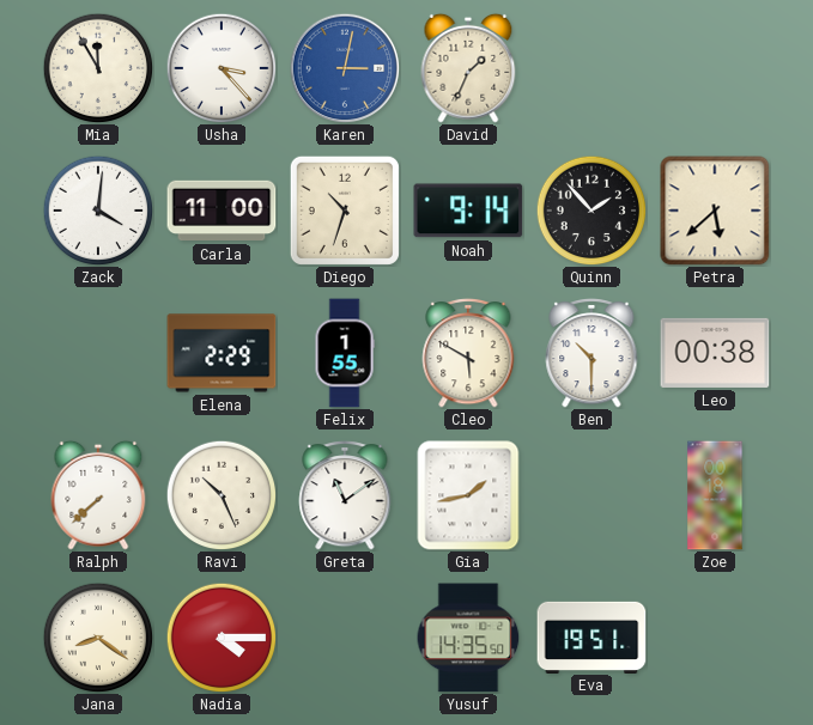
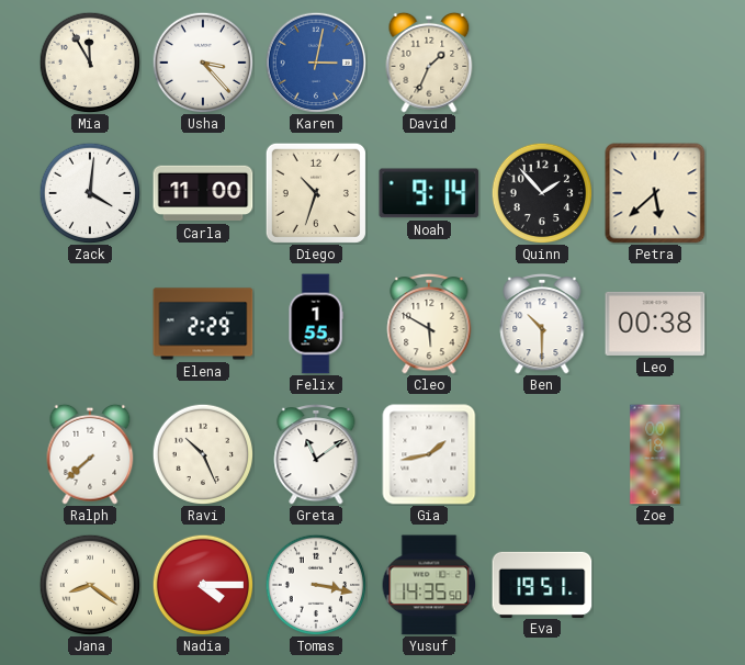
Tomas: none -> 3:17
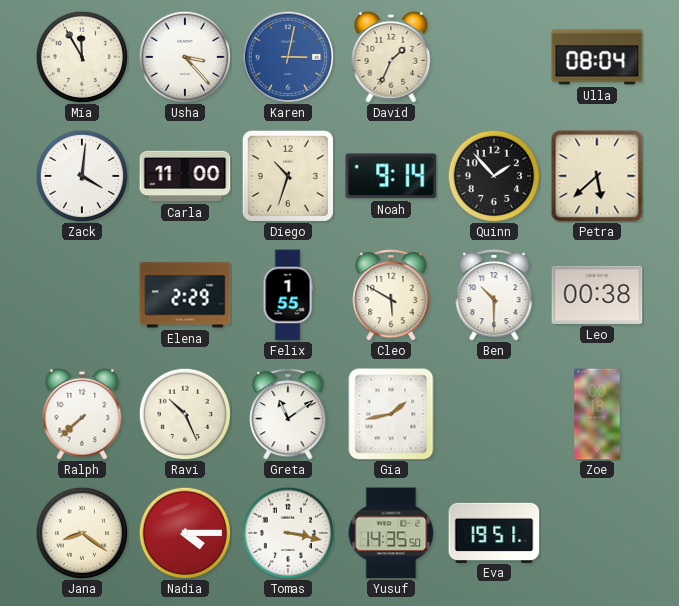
Ulla: none -> 08:04
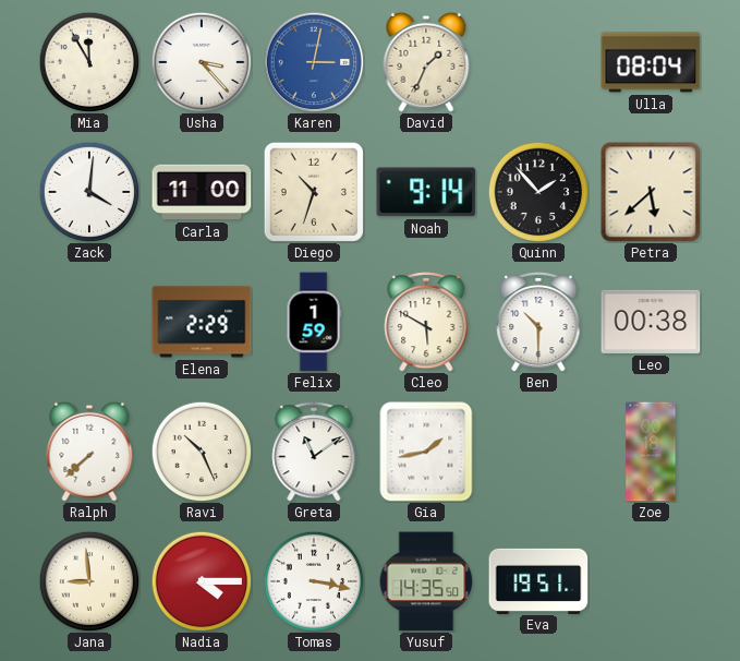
Felix: 1:55 -> 1:59
Jana: 8:21 -> 8:59
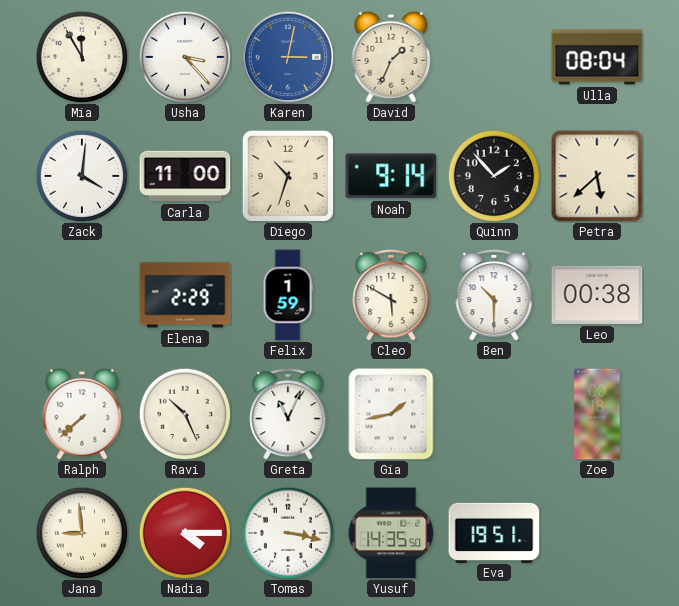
Greta: 11:09 -> 11:04
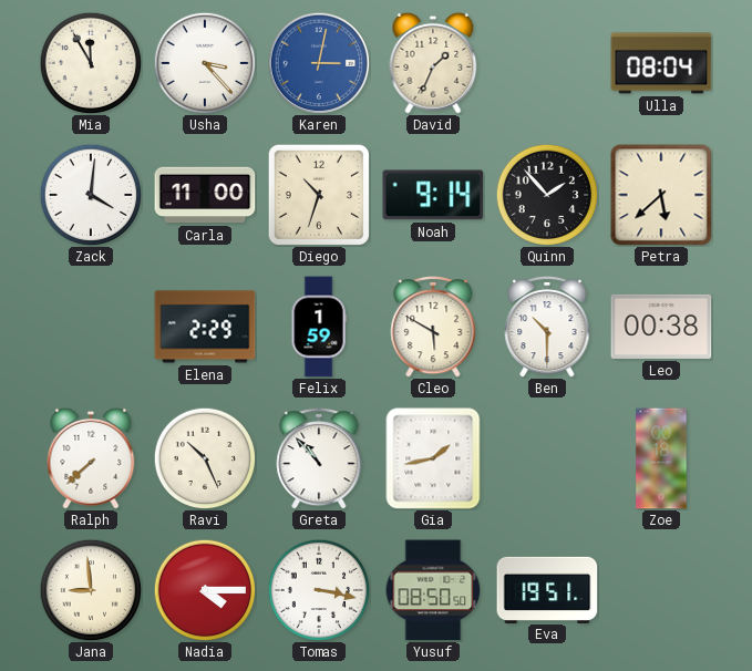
Greta: 11:04 -> 10:53
Yusuf: 14:35 -> 08:50
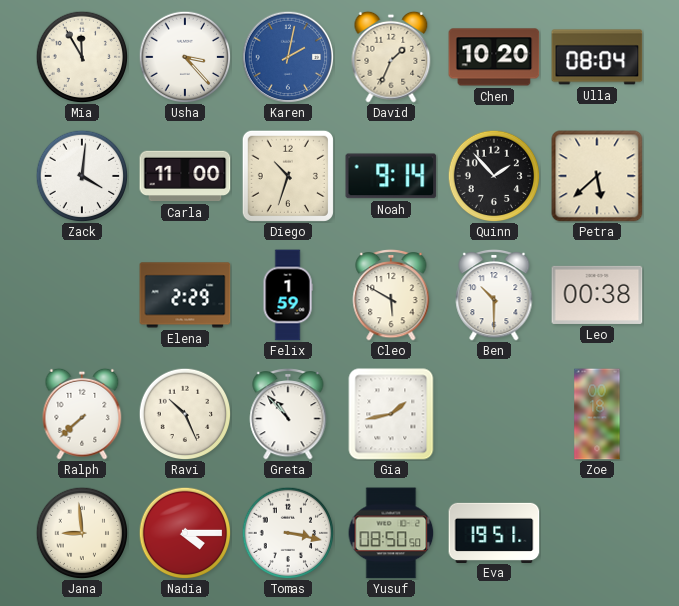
Karen: 3:02 -> 2:02
Chen: none -> 10:20
